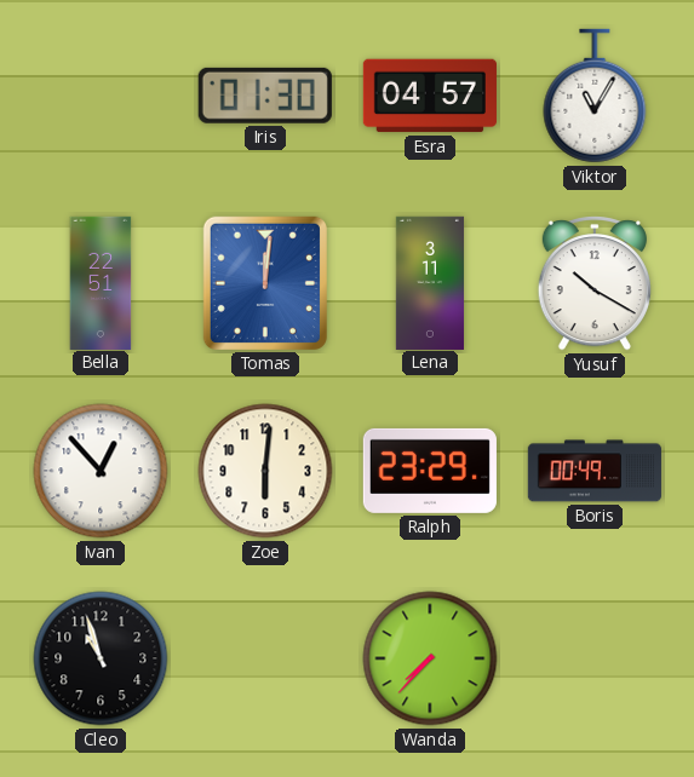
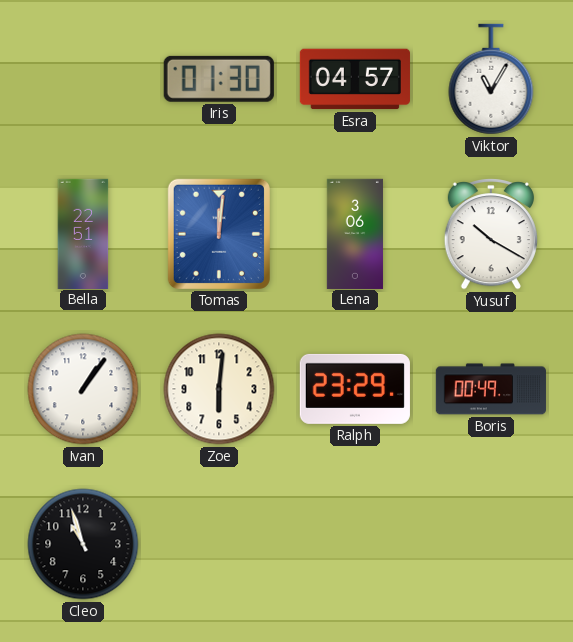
Lena: 3:11 -> 3:06
Ivan: 12:53 -> 1:06
Wanda: 7:37 -> none
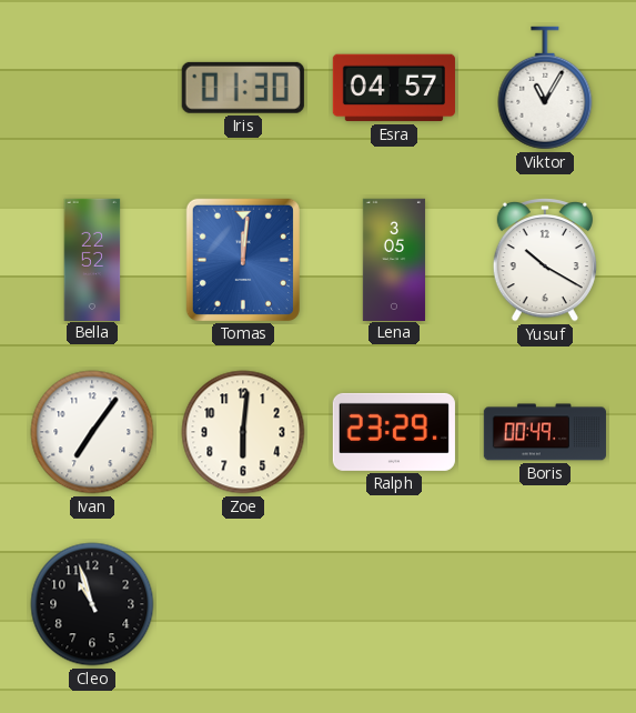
Bella: 22:51 -> 22:52
Lena: 3:06 -> 3:05
Ivan: 1:06 -> 7:06
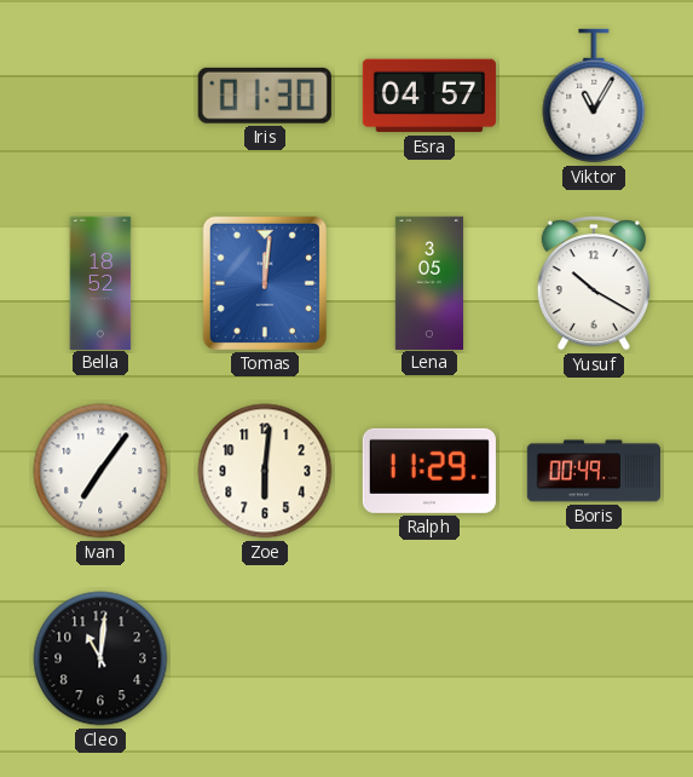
Bella: 22:52 -> 18:52
Ralph: 23:29 -> 11:29
Cleo: 10:57 -> 11:01
